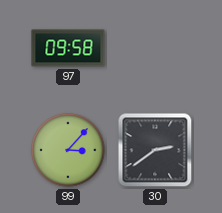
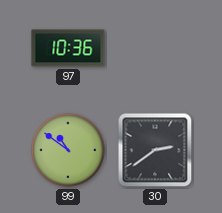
97: 09:58 -> 10:36
99: 3:07 -> 10:51
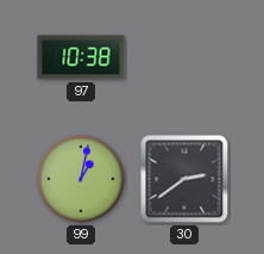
97: 10:36 -> 10:38
99: 10:51 -> 1:02
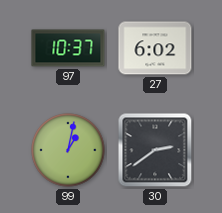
97: 10:38 -> 10:37
27: none -> 6:02
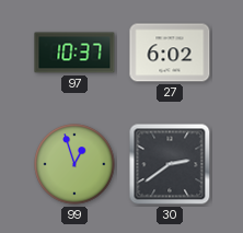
99: 1:02 -> 12:57
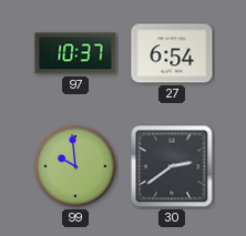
27: 6:02 -> 6:54
99: 12:57 -> 9:59
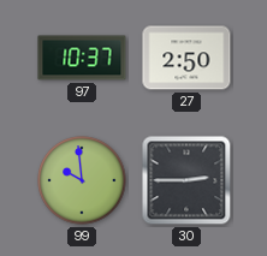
27: 6:54 -> 2:50
30: 2:39 -> 2:45
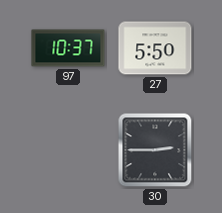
27: 2:50 -> 5:50
99: 9:59 -> none
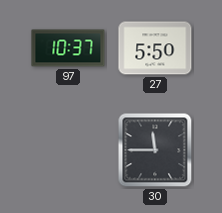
30: 2:45 -> 11:45
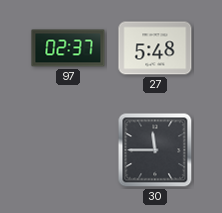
97: 10:37 -> 02:37
27: 5:50 -> 5:48
